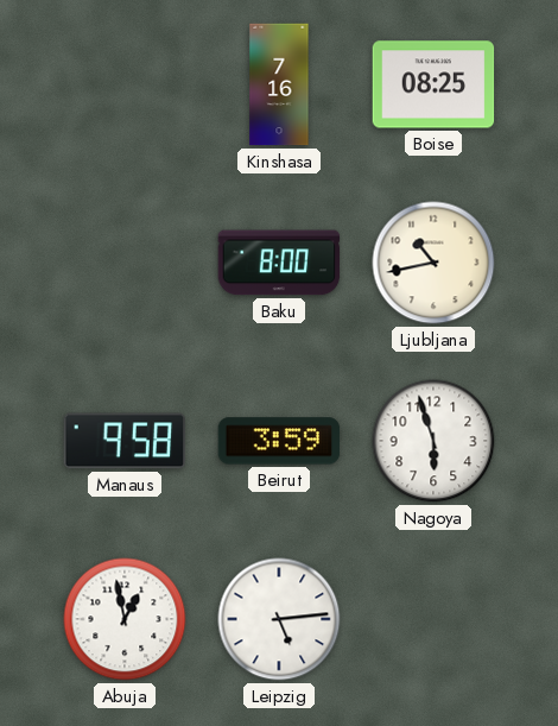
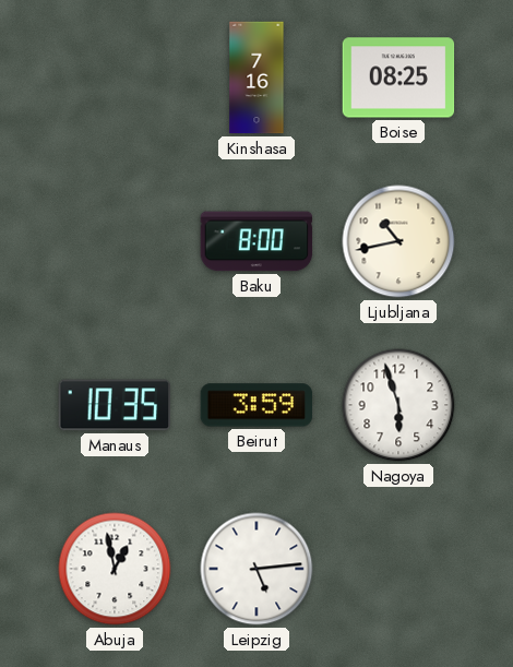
Manaus: 9:58 -> 10:35
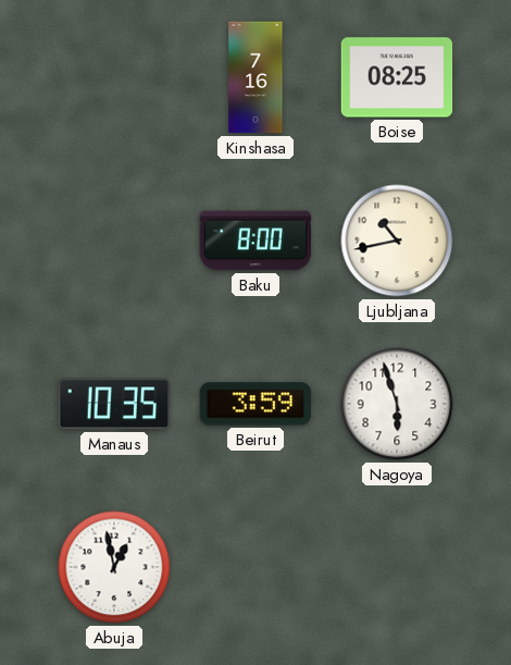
Leipzig: 5:14 -> none
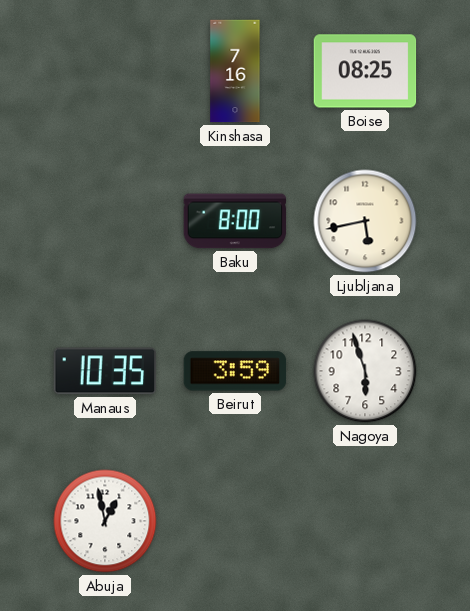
Ljubljana: 10:43 -> 5:43
